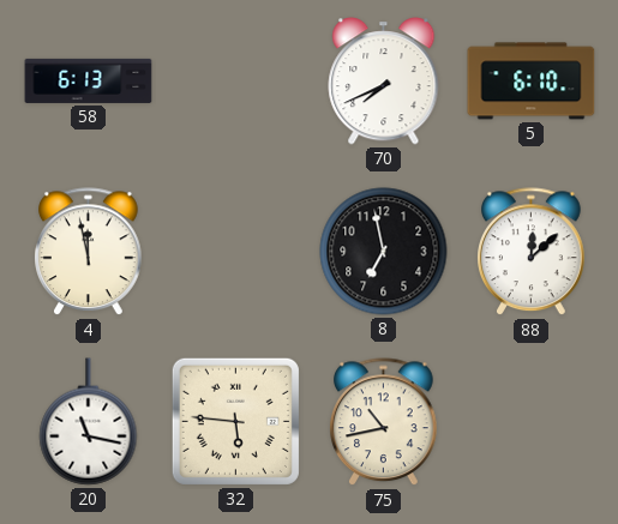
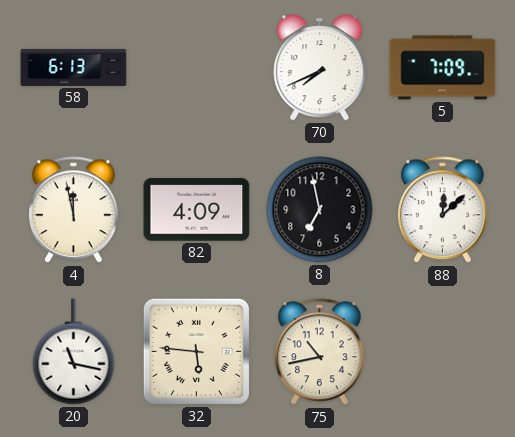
5: 6:10 -> 7:09
82: none -> 4:09
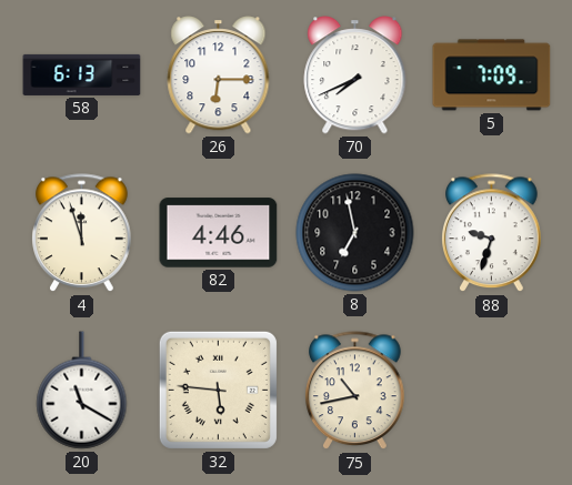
26: none -> 6:15
4: 11:58 -> 11:57
82: 4:09 -> 4:46
88: 12:08 -> 9:33
20: 11:17 -> 11:20
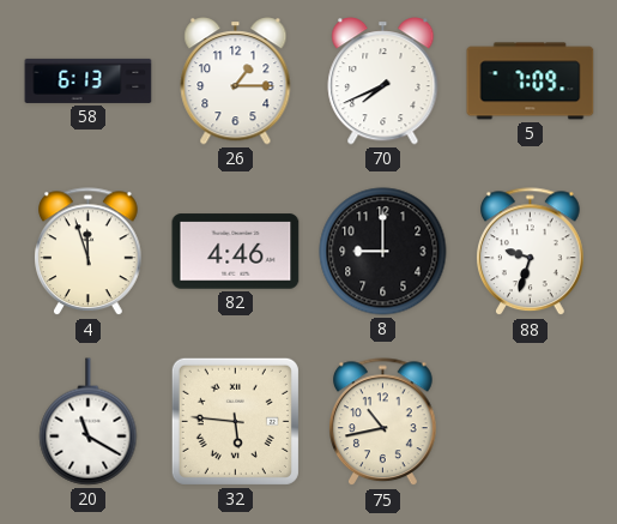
26: 6:15 -> 1:15
8: 6:58 -> 9:00
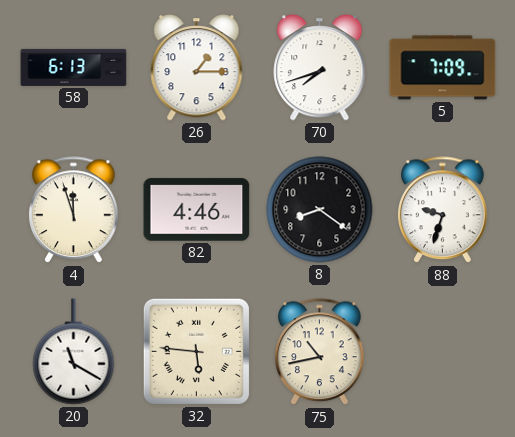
70: 7:41 -> 7:42
8: 9:00 -> 8:21
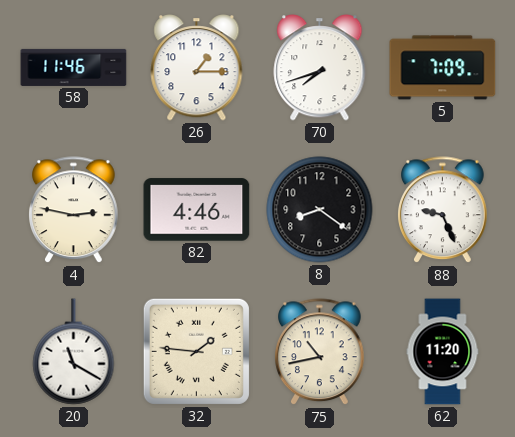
58: 6:13 -> 11:46
4: 11:57 -> 2:47
88: 9:33 -> 9:26
32: 5:46 -> 1:46
62: none -> 11:20
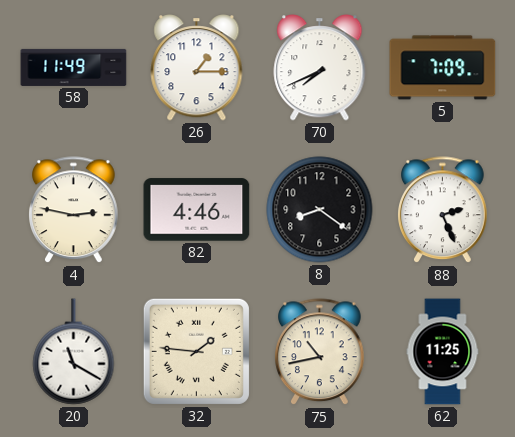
58: 11:46 -> 11:49
70: 7:42 -> 7:41
88: 9:26 -> 2:26
62: 11:20 -> 11:25
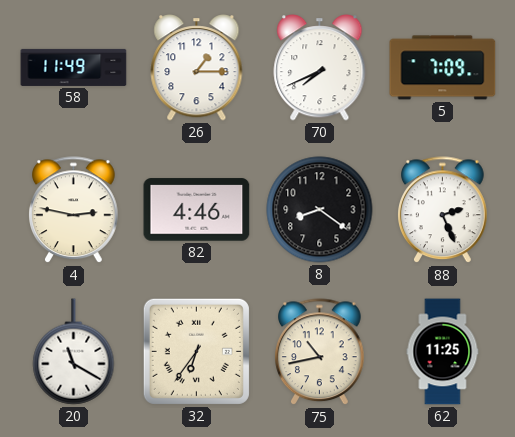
32: 1:46 -> 6:36
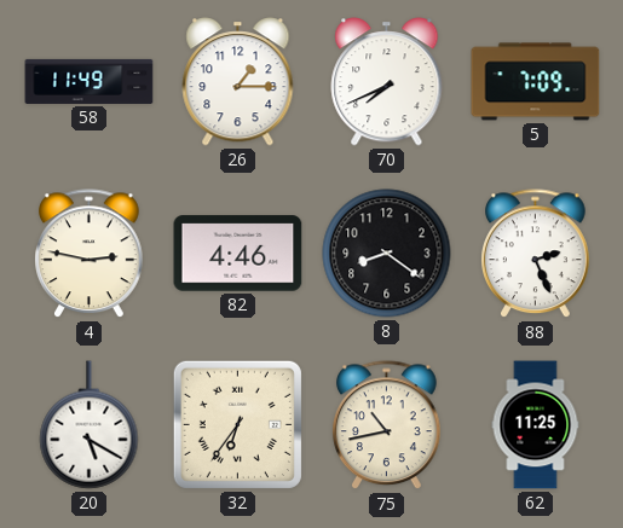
20: 11:20 -> 5:20
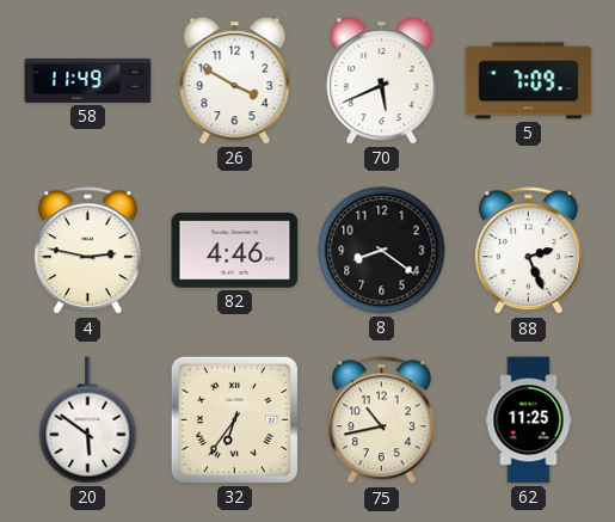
26: 1:15 -> 3:50
70: 7:41 -> 5:41
20: 5:20 -> 5:51
